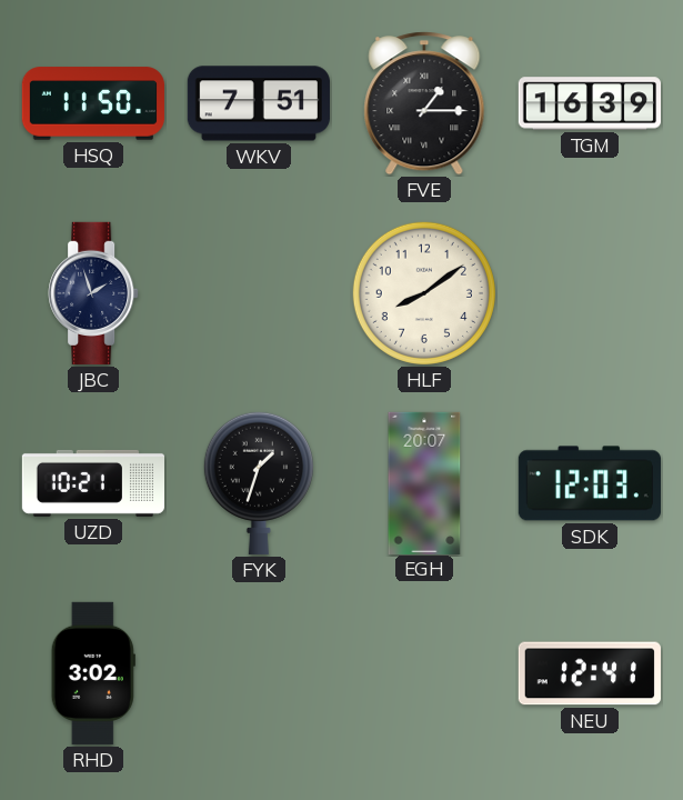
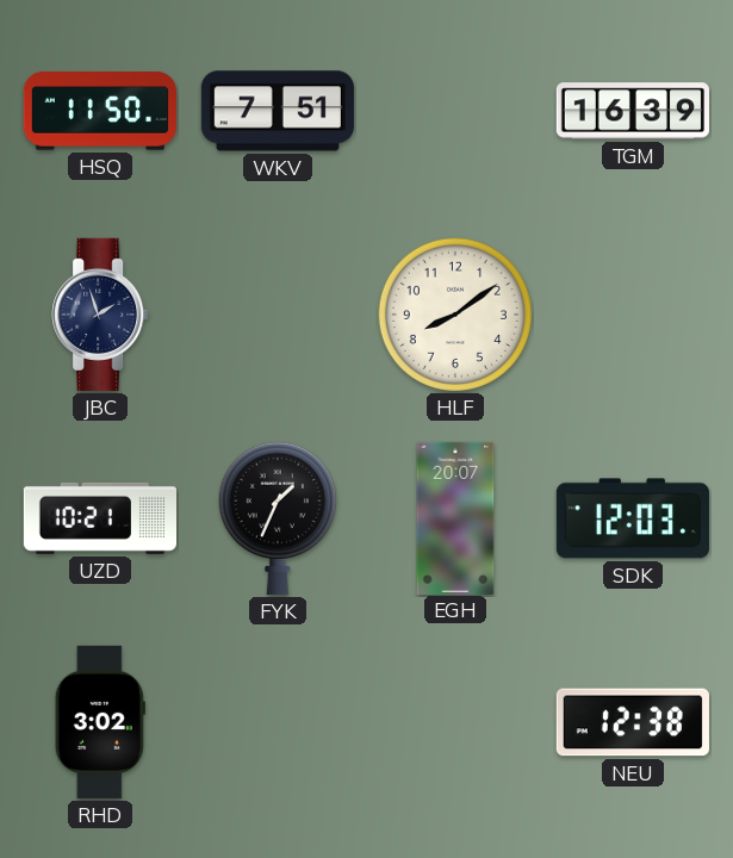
FVE: 1:15 -> none
FYK: 1:33 -> 1:34
NEU: 12:41 -> 12:38
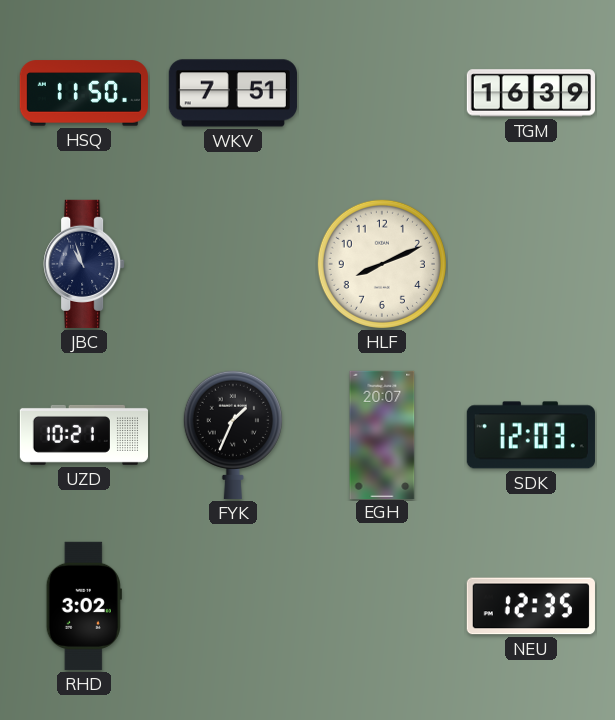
JBC: 1:57 -> 10:57
HLF: 8:09 -> 8:11
NEU: 12:38 -> 12:35
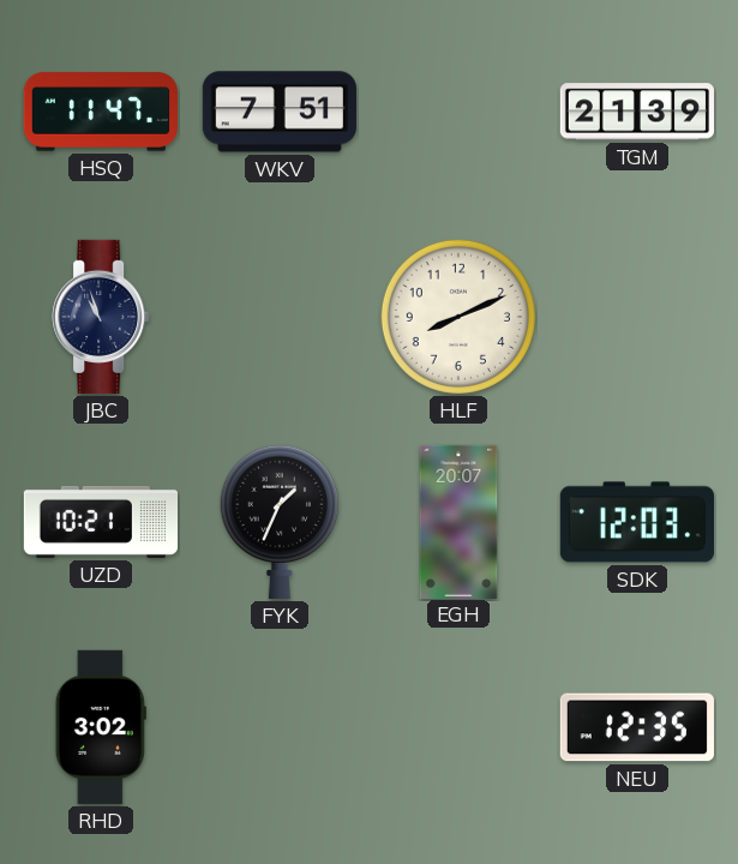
HSQ: 11:50 -> 11:47
TGM: 16:39 -> 21:39
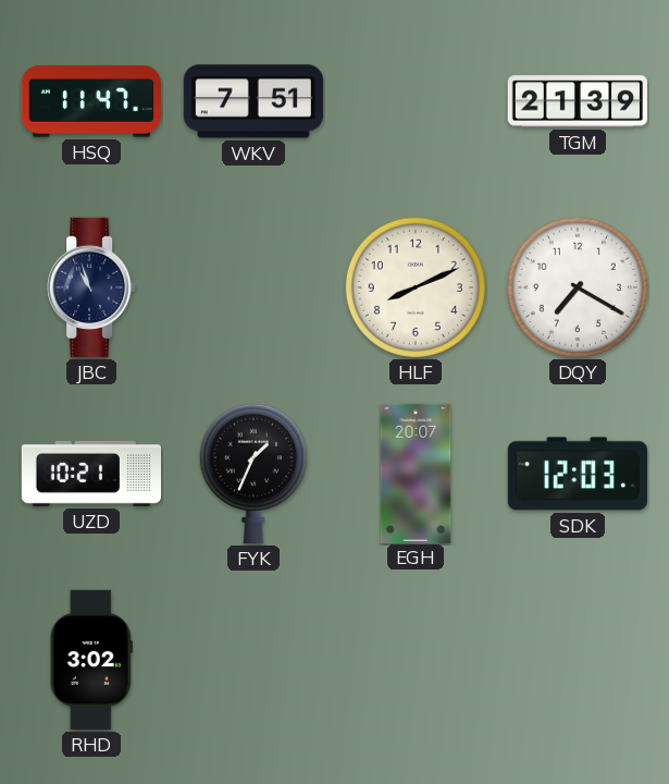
DQY: none -> 7:20
NEU: 12:35 -> none
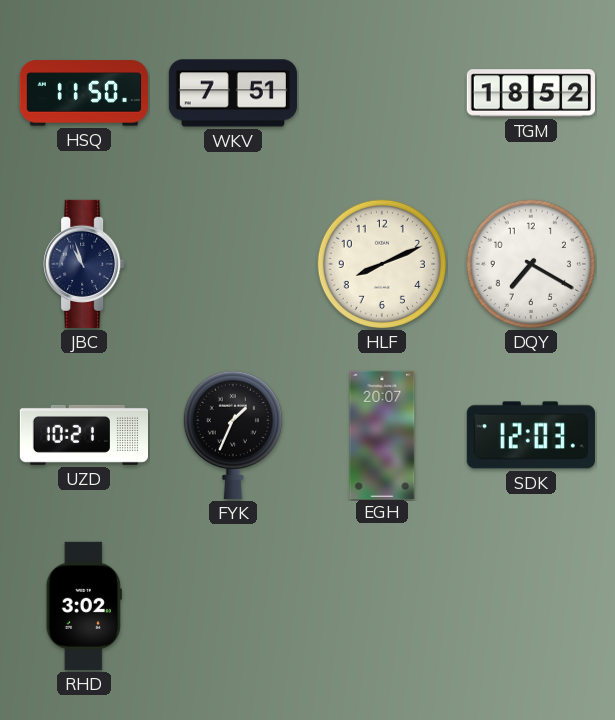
HSQ: 11:47 -> 11:50
TGM: 21:39 -> 18:52
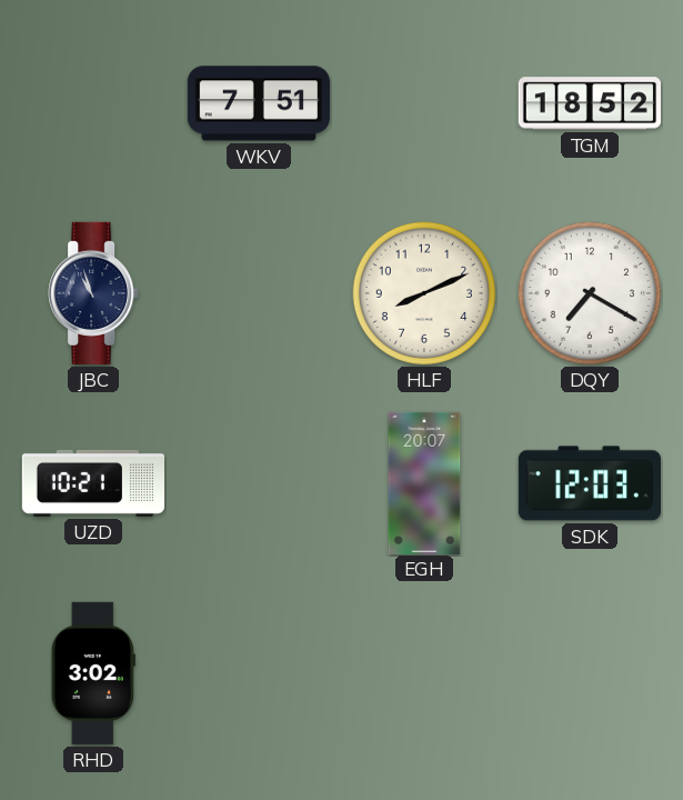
HSQ: 11:50 -> none
FYK: 1:34 -> none
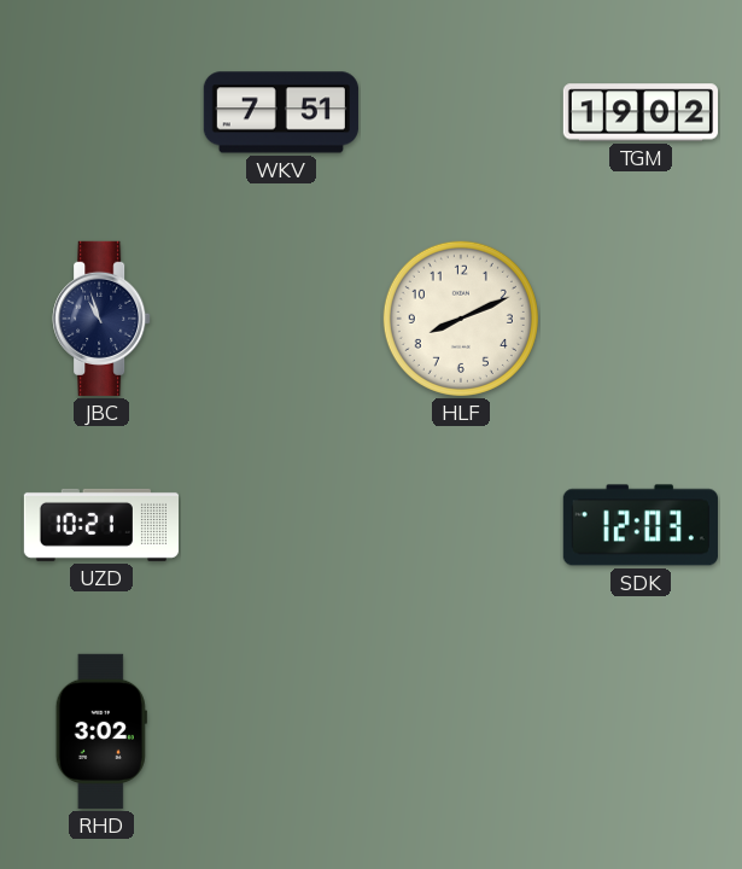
TGM: 18:52 -> 19:02
DQY: 7:20 -> none
EGH: 20:07 -> none
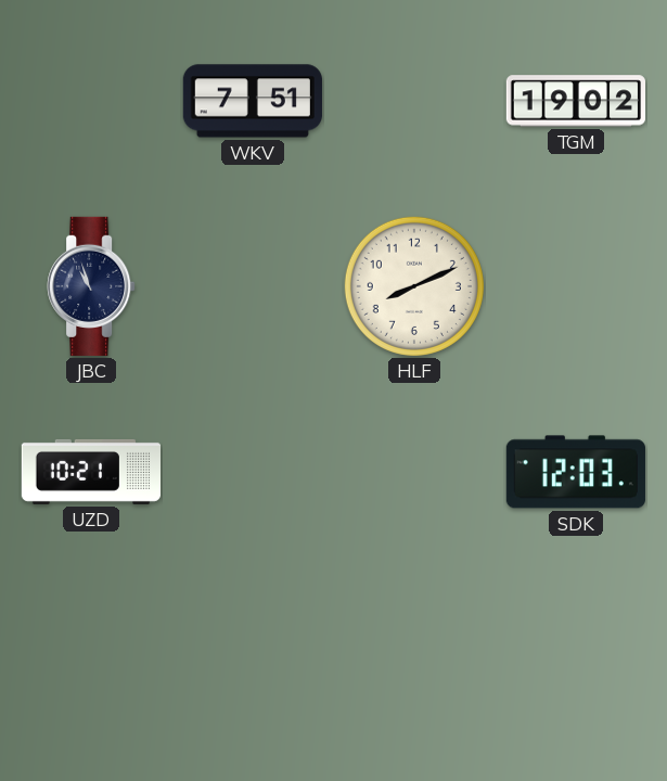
RHD: 3:02 -> none
